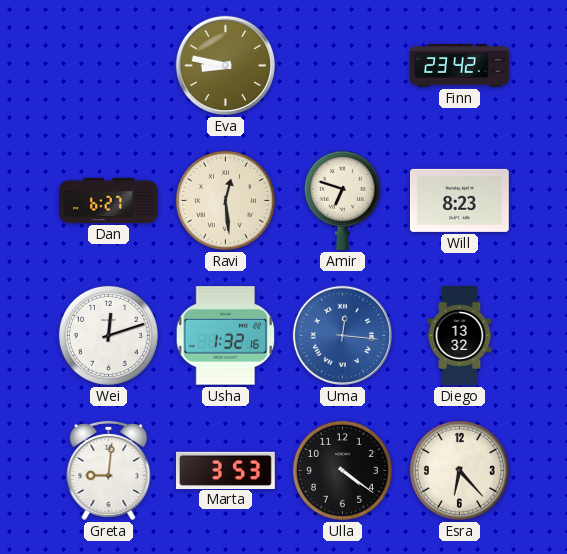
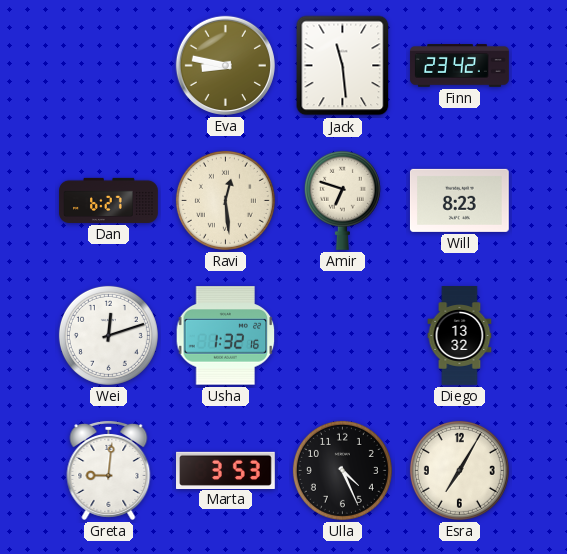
Jack: none -> 11:29
Uma: 12:16 -> none
Ulla: 4:21 -> 4:26
Esra: 6:23 -> 7:05
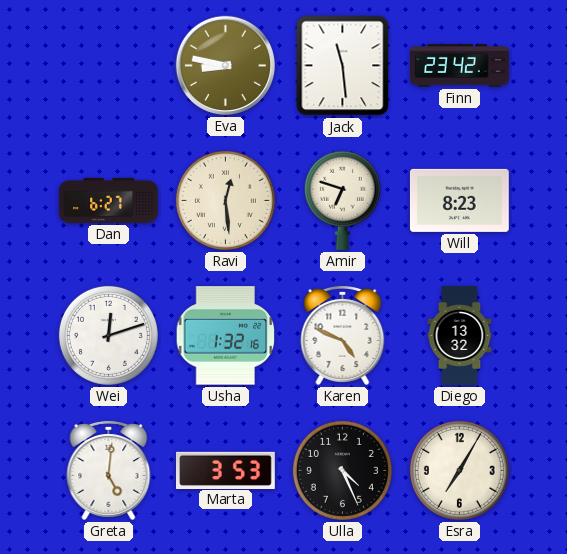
Karen: none -> 4:49
Greta: 9:01 -> 5:01
